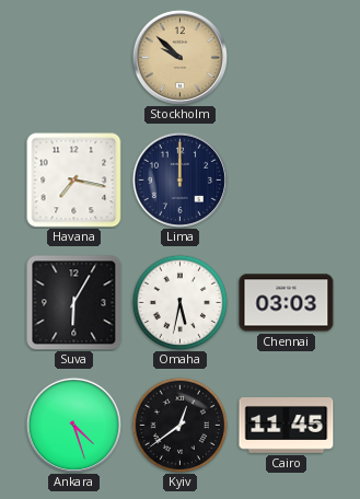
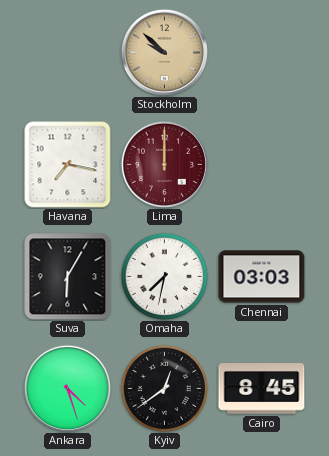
Lima dial: navy -> burgundy
Omaha: 5:32 -> 7:32
Cairo: 11:45 -> 8:45
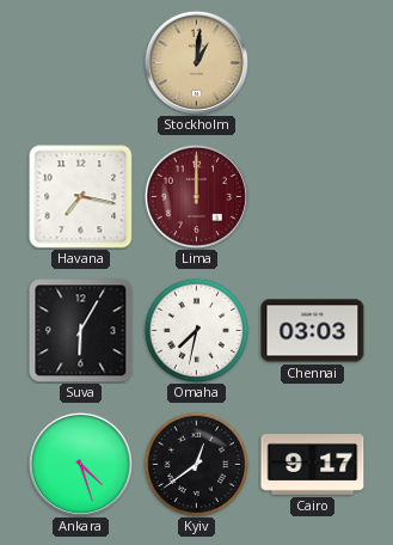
Stockholm: 9:52 -> 1:01
Cairo: 8:45 -> 9:17
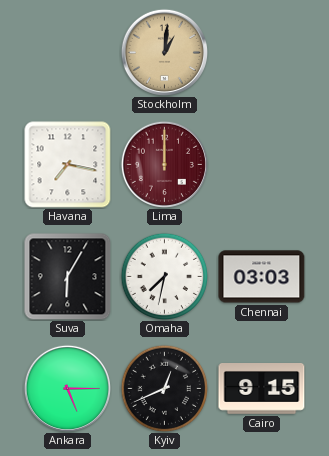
Ankara: 4:27 -> 5:15
Kyiv: 12:39 -> 12:41
Cairo: 9:17 -> 9:15
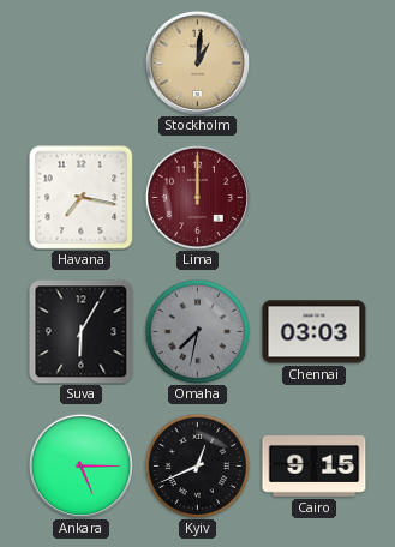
Omaha dial: white -> grey
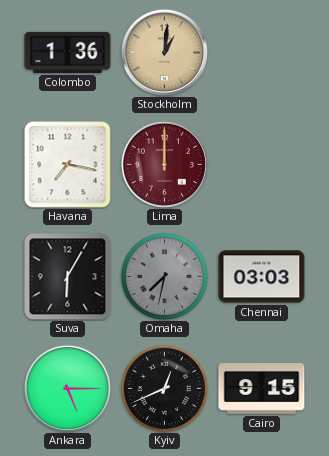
Colombo: none -> 1:36
